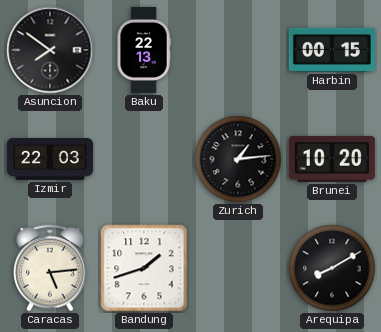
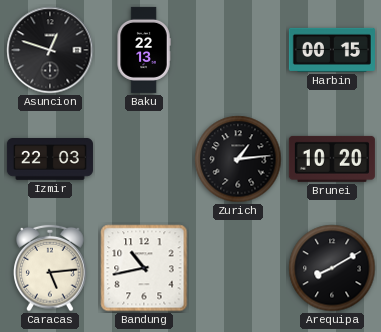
Asuncion: 7:51 -> 12:48
Bandung: 1:42 -> 10:43
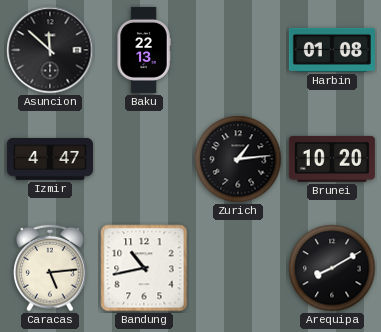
Asuncion: 12:48 -> 11:52
Harbin: 00:15 -> 01:08
Izmir: 22:03 -> 4:47
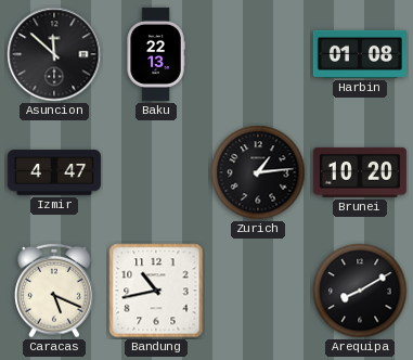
Caracas: 5:14 -> 5:19
